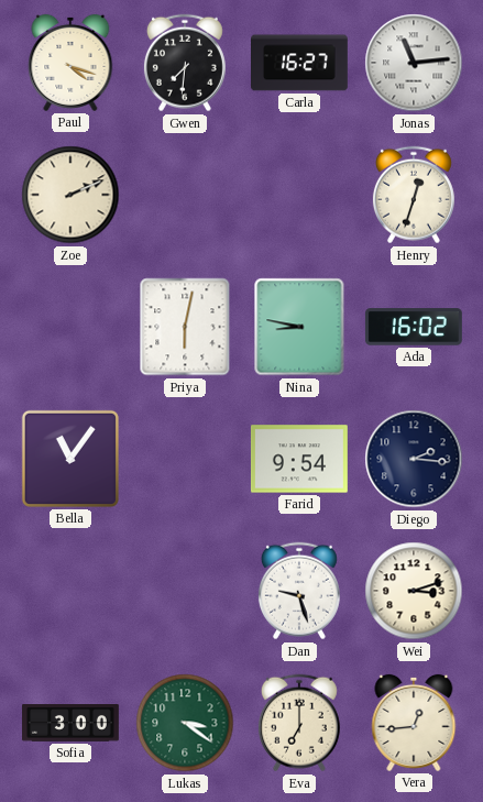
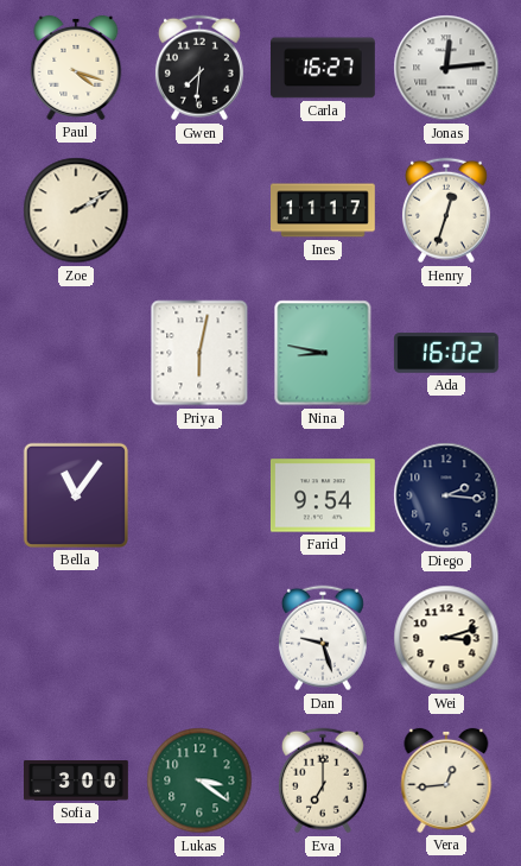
Jonas: 11:14 -> 12:14
Zoe: 2:11 -> 2:10
Ines: none -> 11:17
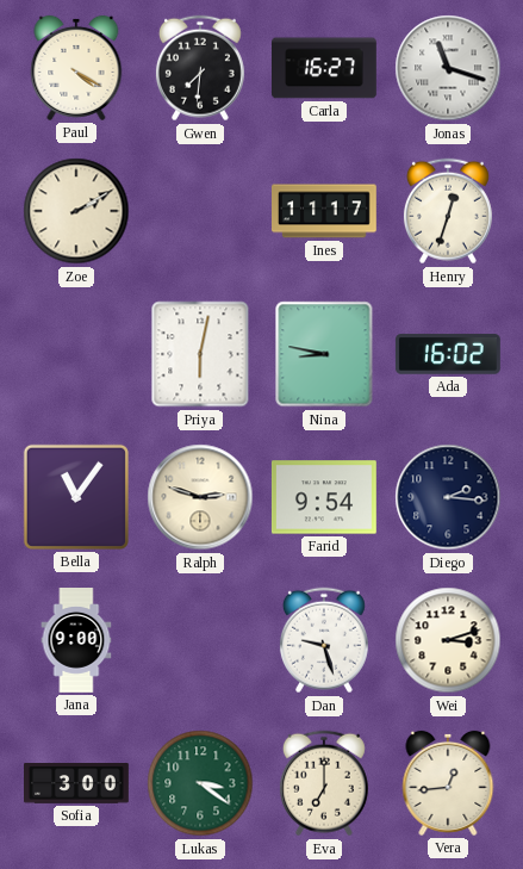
Paul: 4:18 -> 4:20
Jonas: 12:14 -> 11:18
Ralph: none -> 2:48
Jana: none -> 9:00
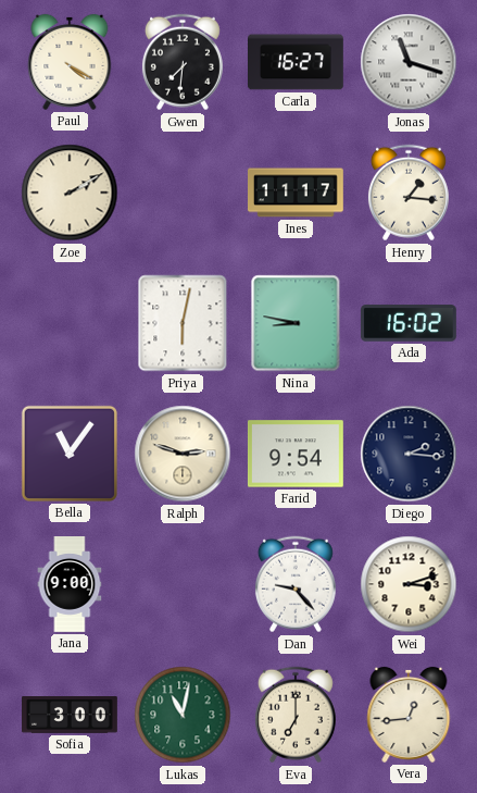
Henry: 12:33 -> 1:16
Dan: 9:27 -> 9:23
Lukas: 3:21 -> 11:02
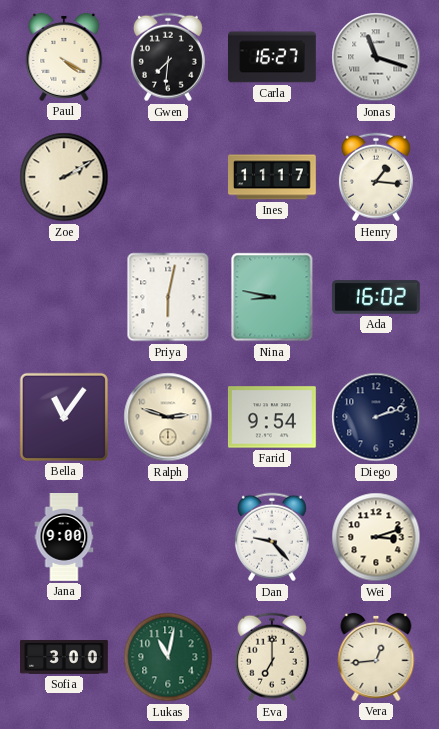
Diego: 2:16 -> 2:12
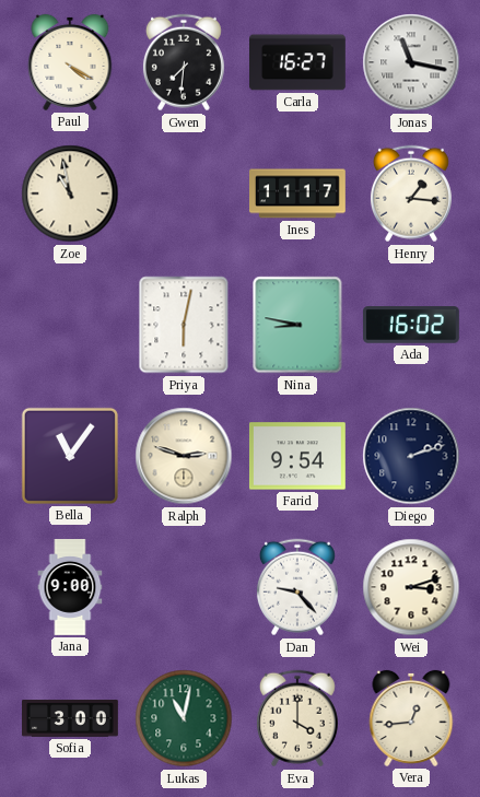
Jonas: 11:18 -> 11:17
Zoe: 2:10 -> 10:58
Eva: 7:00 -> 4:00
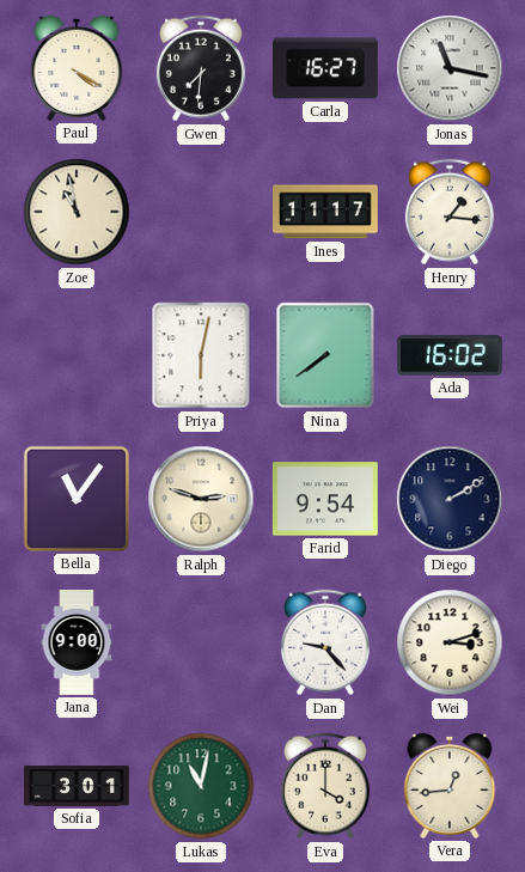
Nina: 8:47 -> 7:39
Diego: 2:12 -> 2:10
Sofia: 3:00 -> 3:01
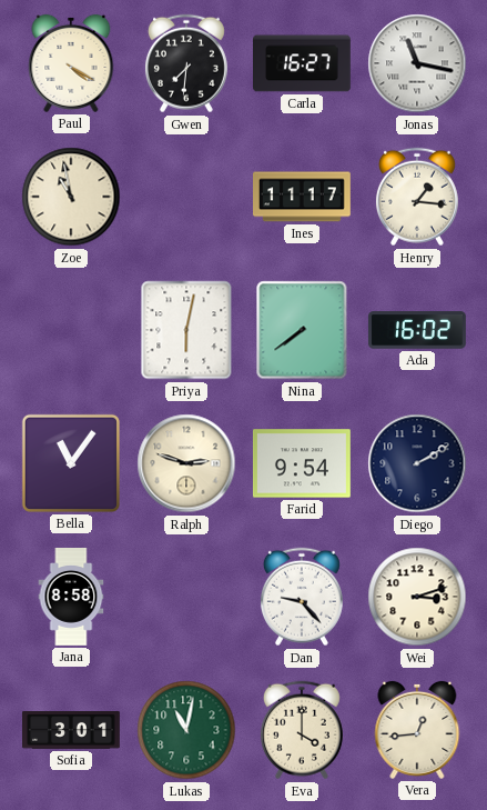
Jana: 9:00 -> 8:58
